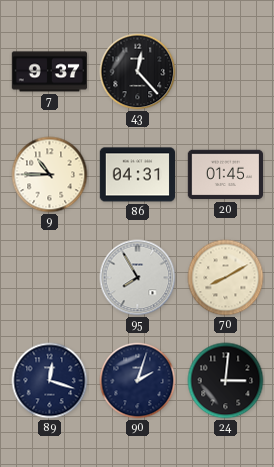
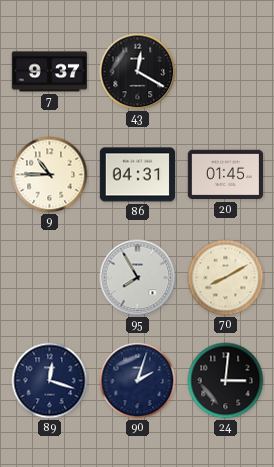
43: 12:23 -> 12:20
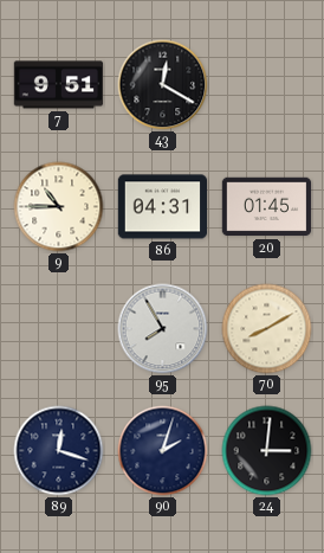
7: 9:37 -> 9:51
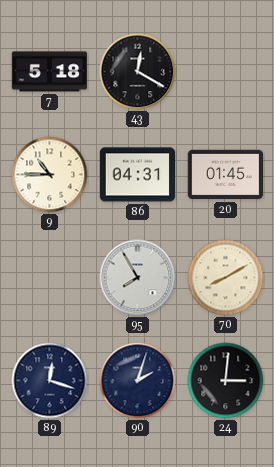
7: 9:51 -> 5:18
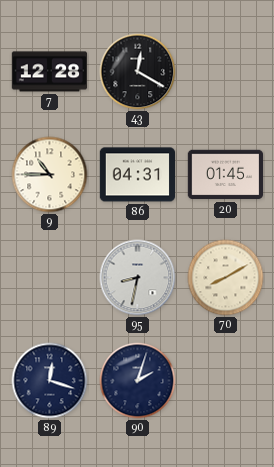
7: 5:18 -> 12:28
95: 7:55 -> 8:32
24: 3:01 -> none
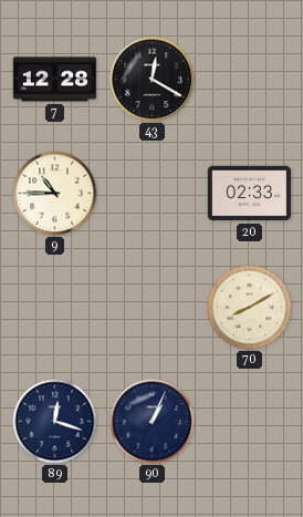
86: 04:31 -> none
20: 01:45 -> 02:33
95: 8:32 -> none
90: 2:03 -> 1:04
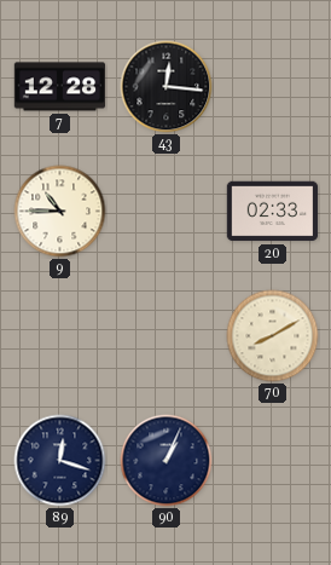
43: 12:20 -> 12:16
